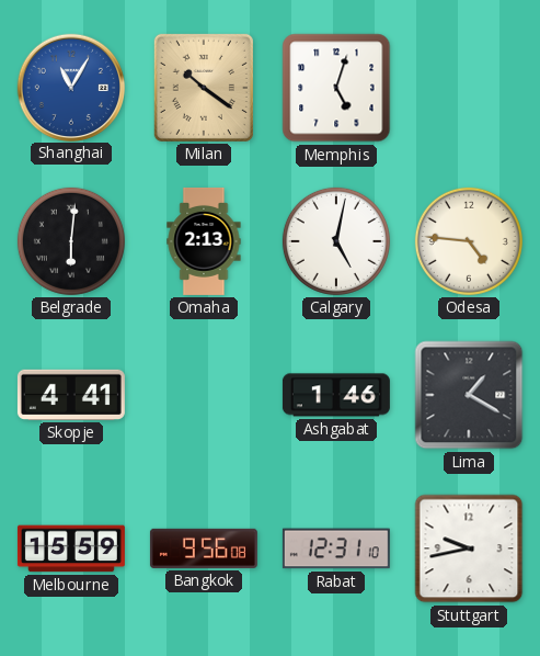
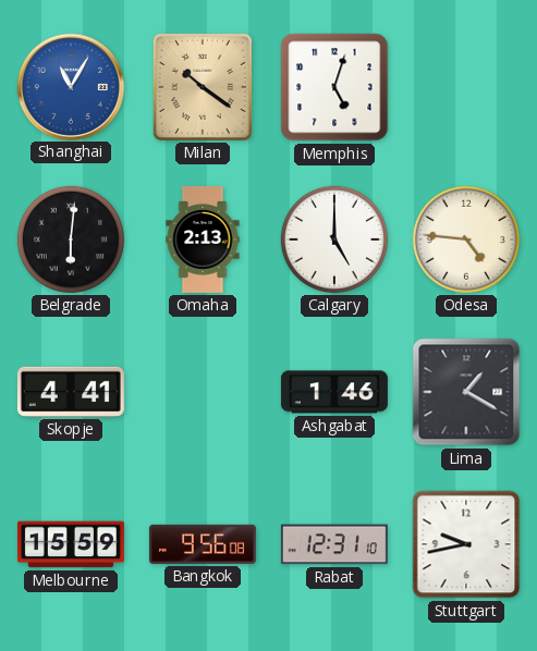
Calgary: 5:02 -> 5:00
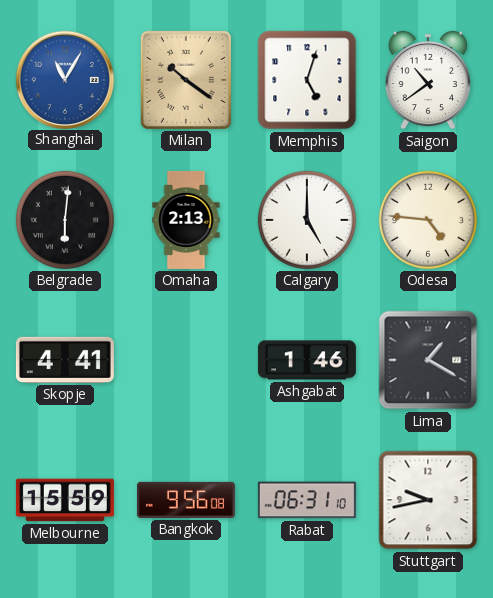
Saigon: none -> 10:39
Rabat: 12:31 -> 06:31
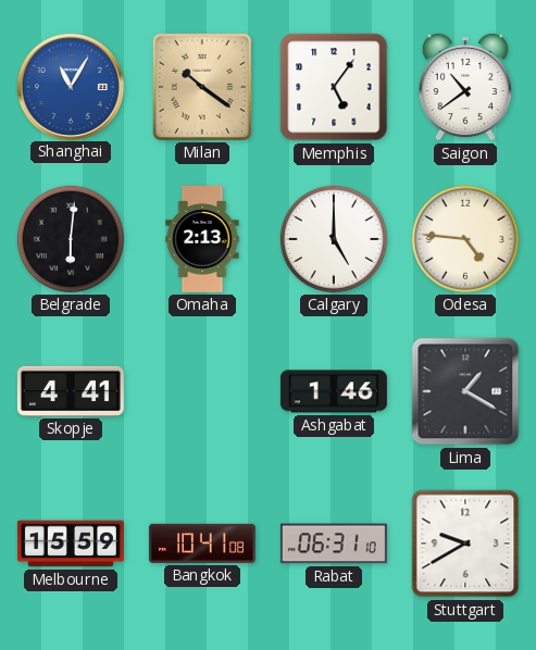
Memphis: 5:03 -> 5:06
Bangkok: 9:56 -> 10:41
Stuttgart: 9:43 -> 9:40
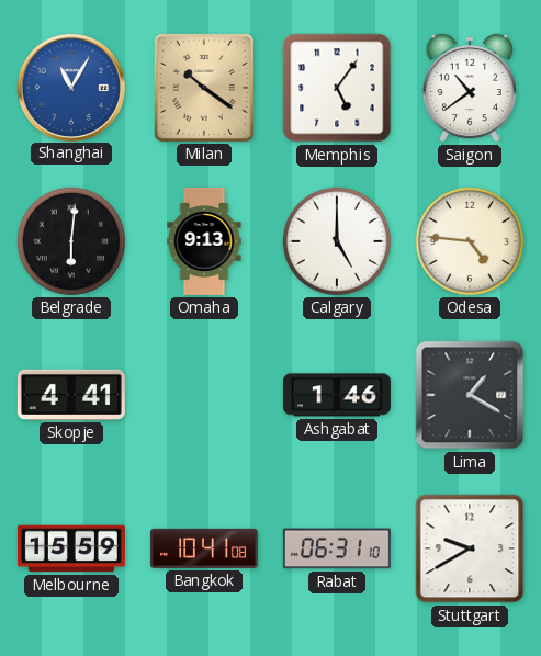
Omaha: 2:13 -> 9:13
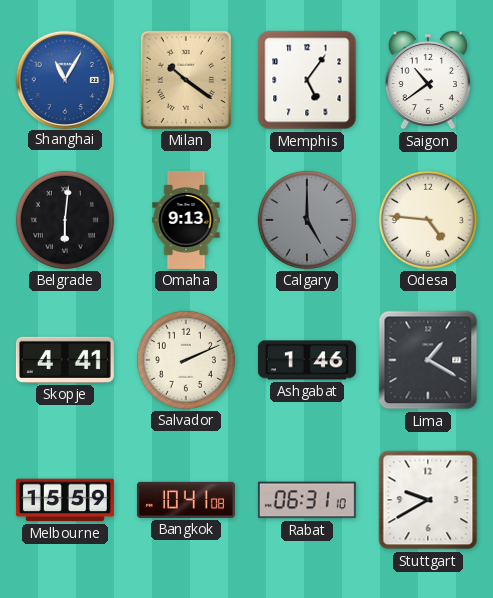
Calgary dial: white -> grey
Salvador: none -> 2:11
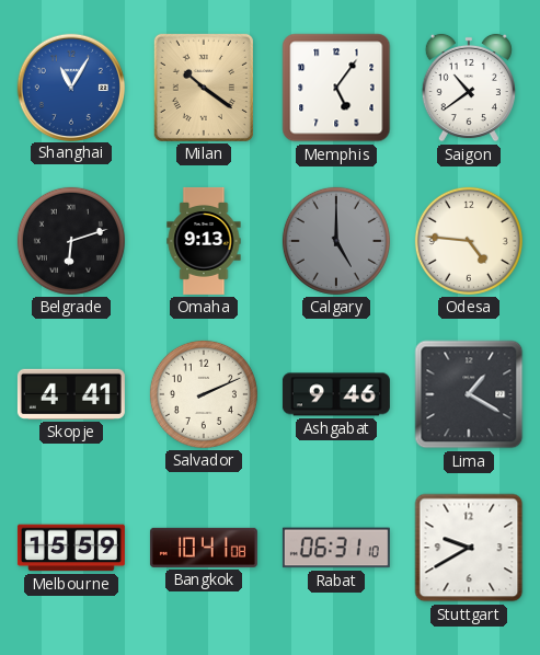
Belgrade: 6:01 -> 6:12
Ashgabat: 1:46 -> 9:46
